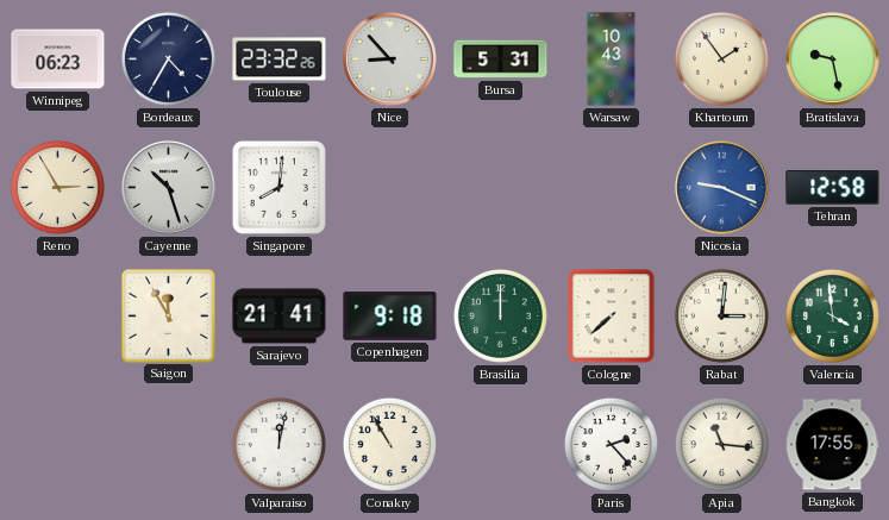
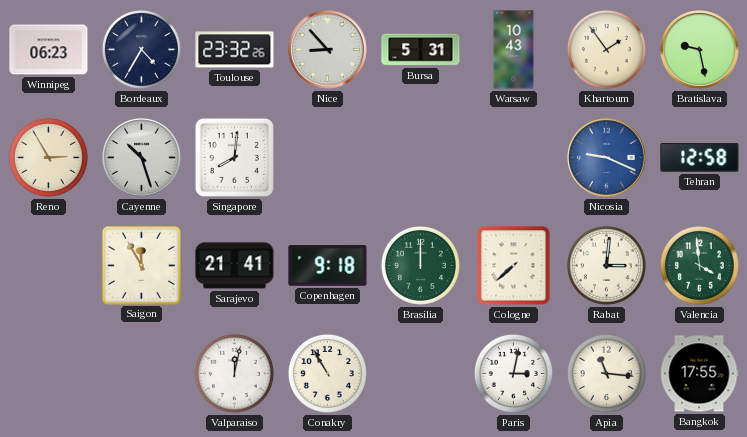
Paris: 2:23 -> 3:02
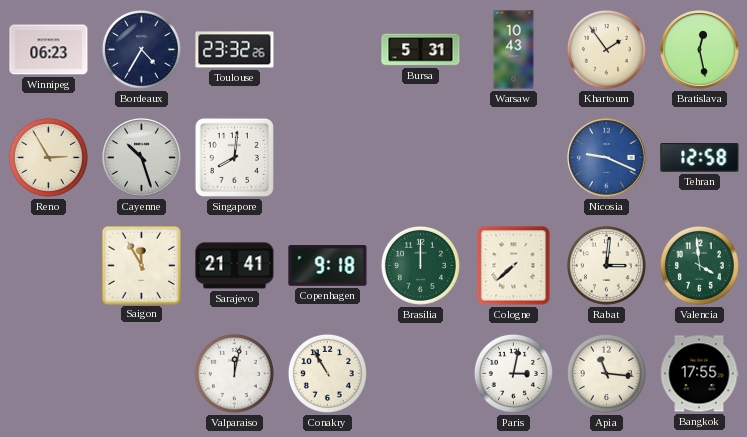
Nice: 8:53 -> none
Bratislava: 9:28 -> 12:28
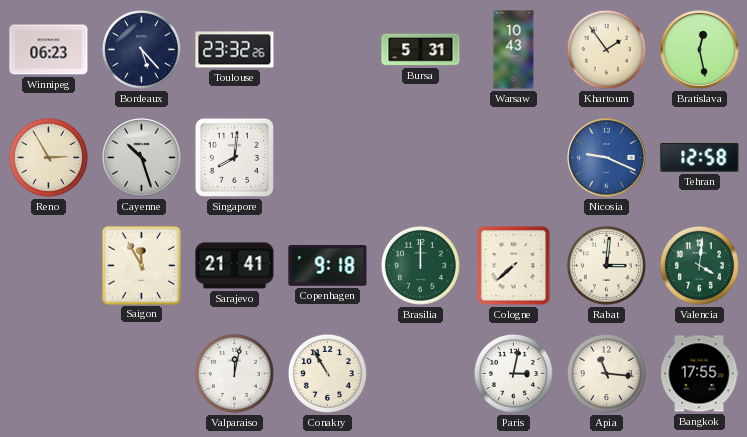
Bordeaux: 4:35 -> 5:23
Valencia: 3:59 -> 4:01
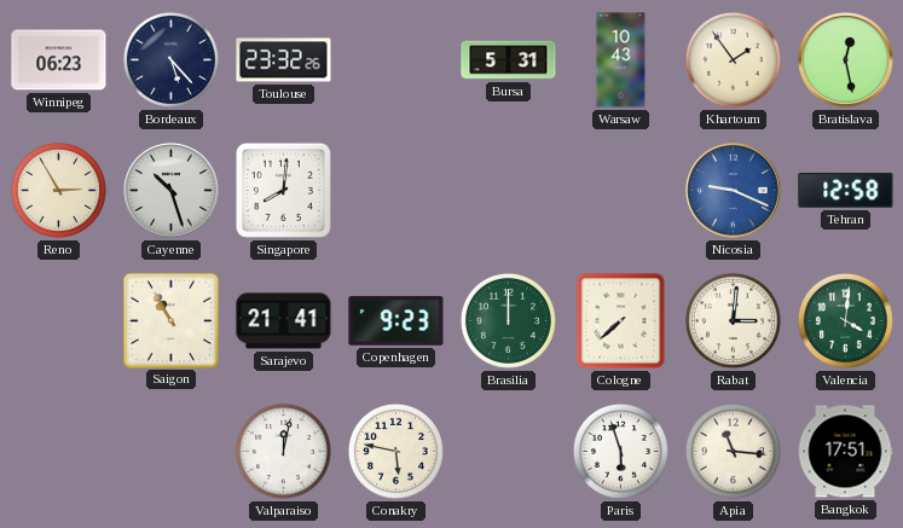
Saigon: 11:55 -> 10:55
Copenhagen: 9:18 -> 9:23
Conakry: 10:55 -> 5:47
Paris: 3:02 -> 5:57
Bangkok: 17:55 -> 17:51
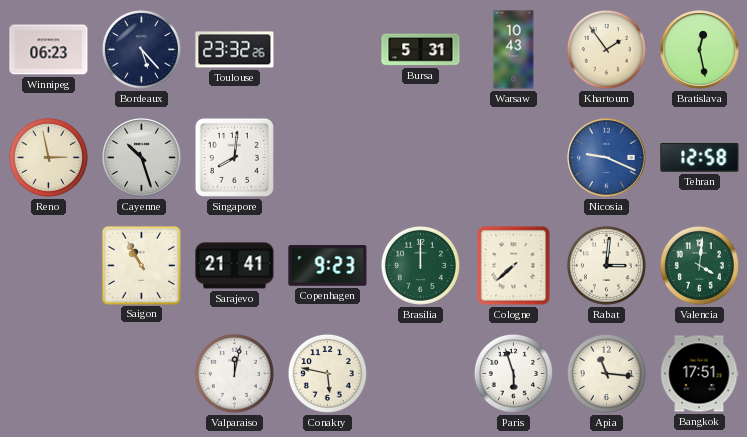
Reno: 2:55 -> 2:58
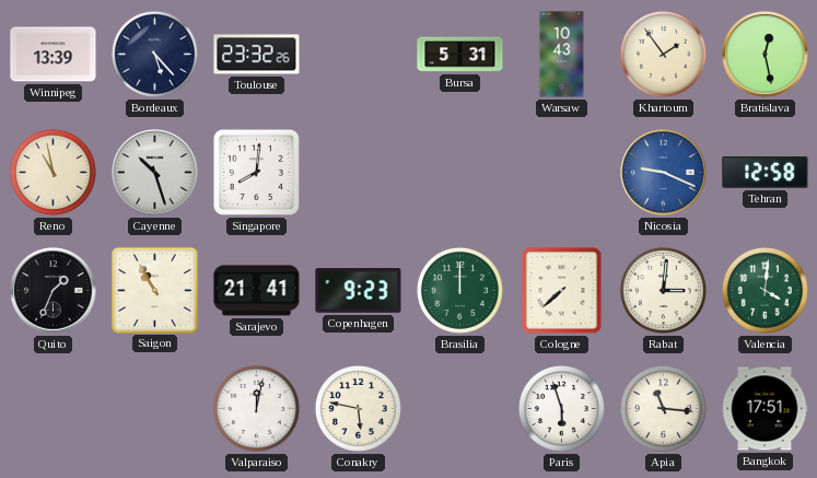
Winnipeg: 06:23 -> 13:39
Reno: 2:58 -> 10:58
Quito: none -> 1:34
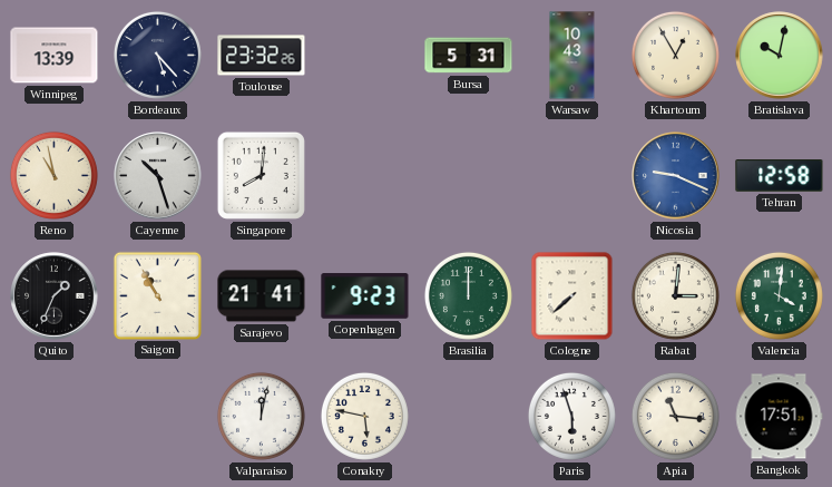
Khartoum: 1:54 -> 12:55
Bratislava: 12:28 -> 10:02
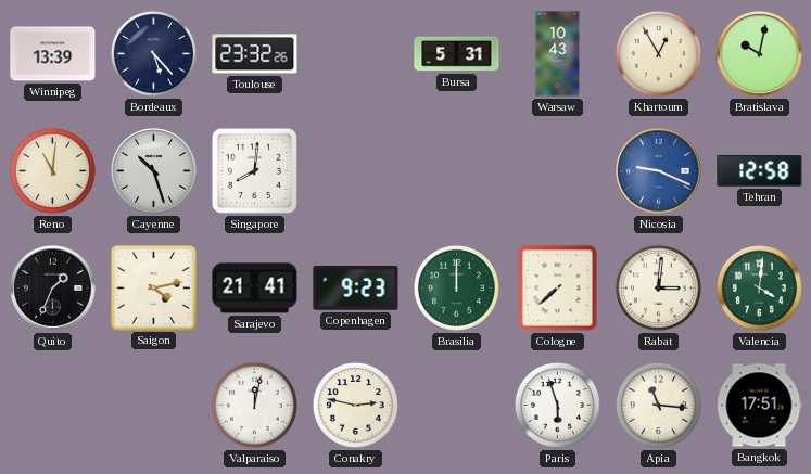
Reno: 10:58 -> 11:01
Saigon: 10:55 -> 4:13
Conakry: 5:47 -> 2:47
